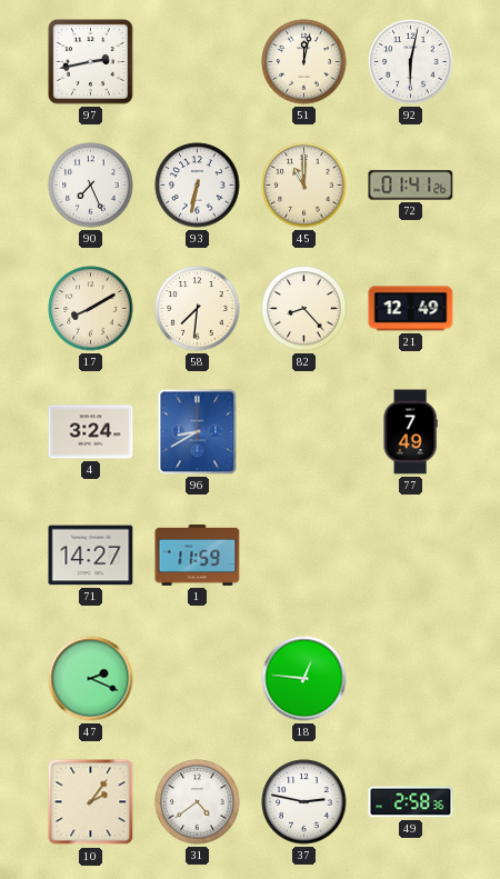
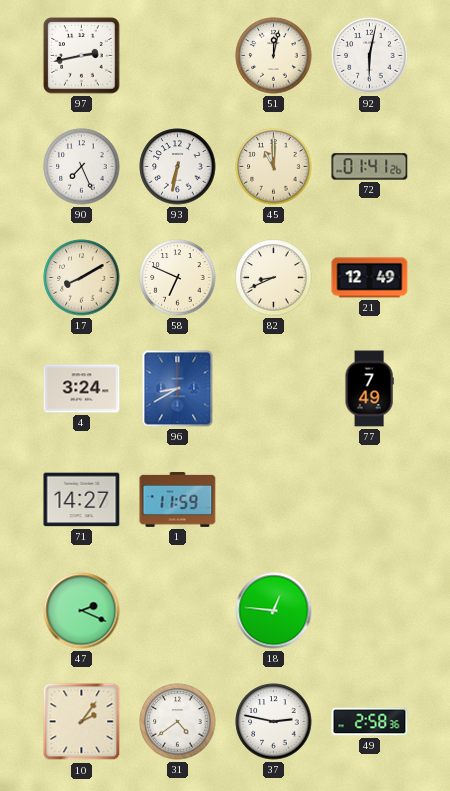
58: 7:31 -> 6:49
82: 8:23 -> 8:41
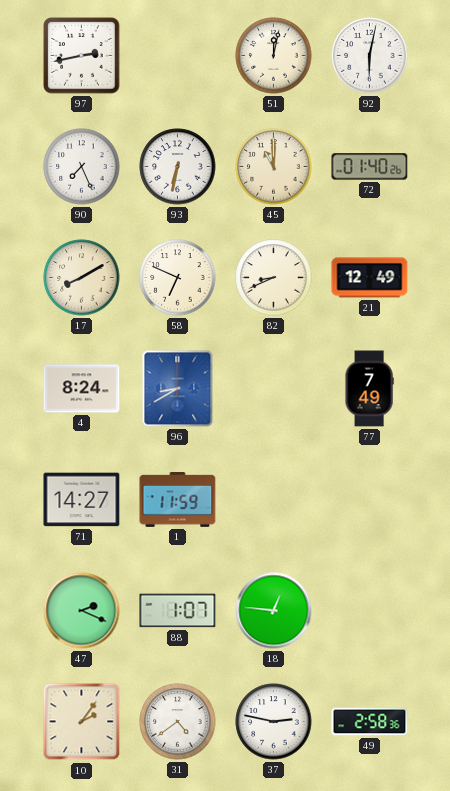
72: 01:41 -> 01:40
4: 3:24 -> 8:24
88: none -> 1:07
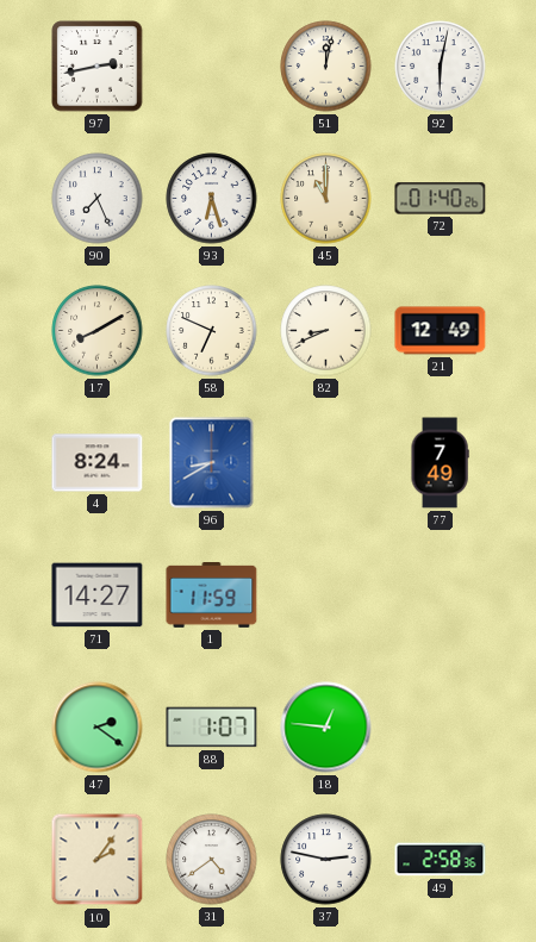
93: 6:32 -> 6:27
47: 2:19 -> 2:21
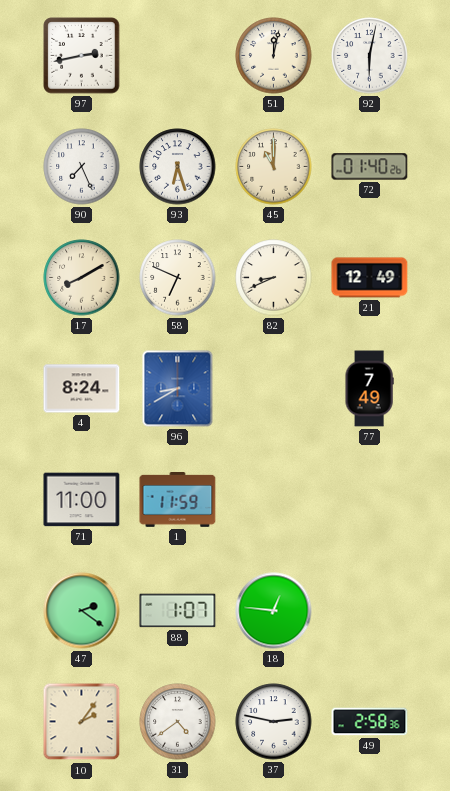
71: 14:27 -> 11:00
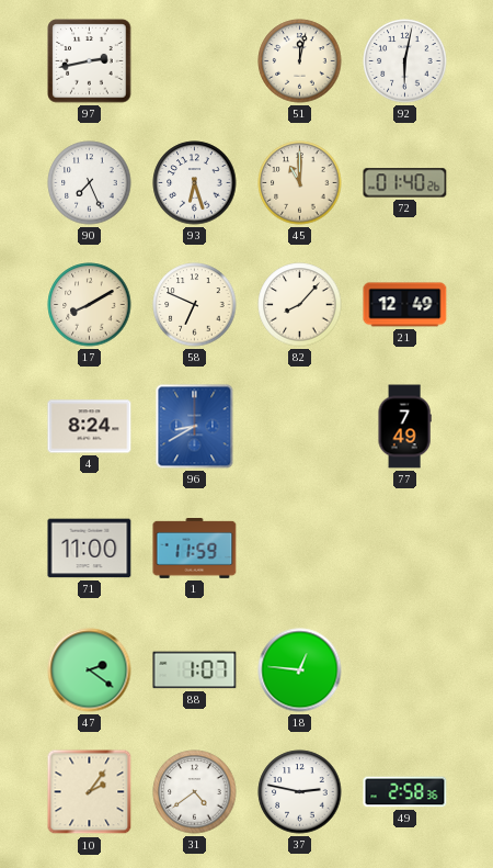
82: 8:41 -> 8:07
